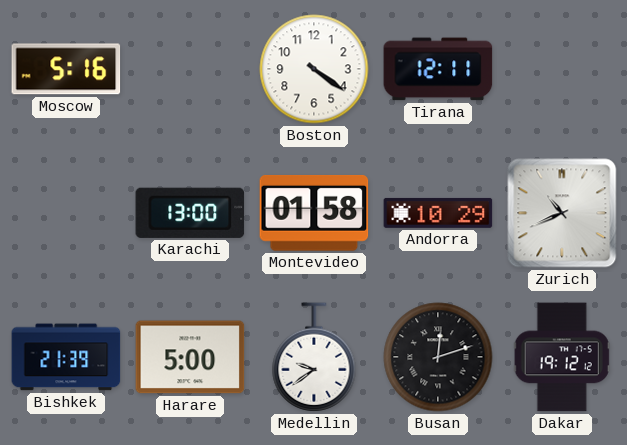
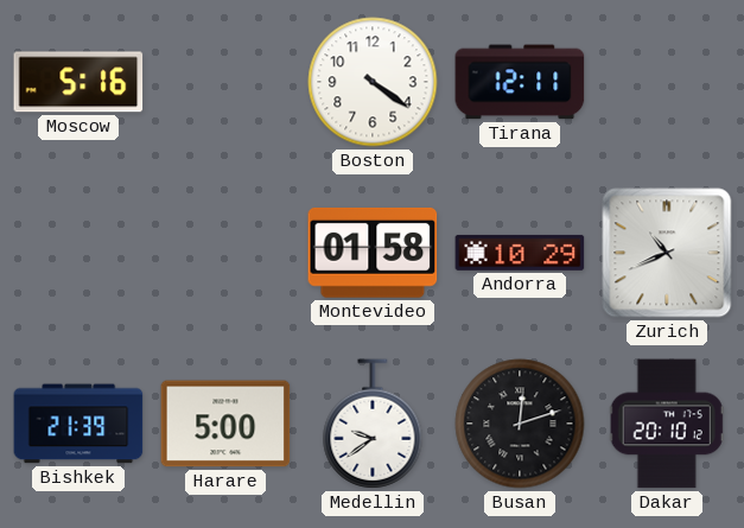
Karachi: 13:00 -> none
Dakar: 19:12 -> 20:10
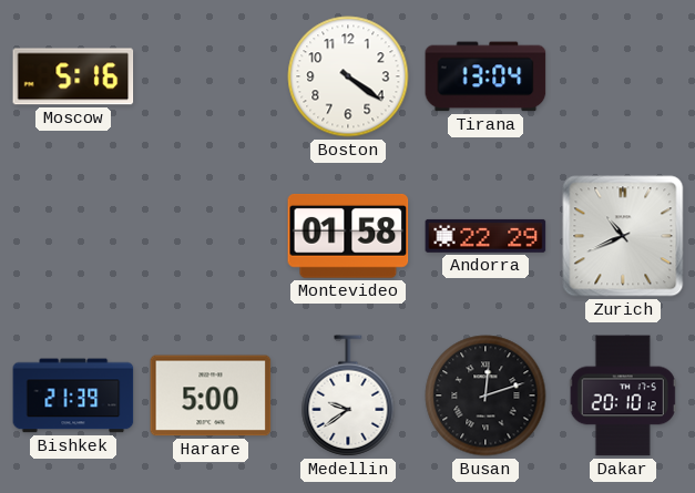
Tirana: 12:11 -> 13:04
Andorra: 10:29 -> 22:29
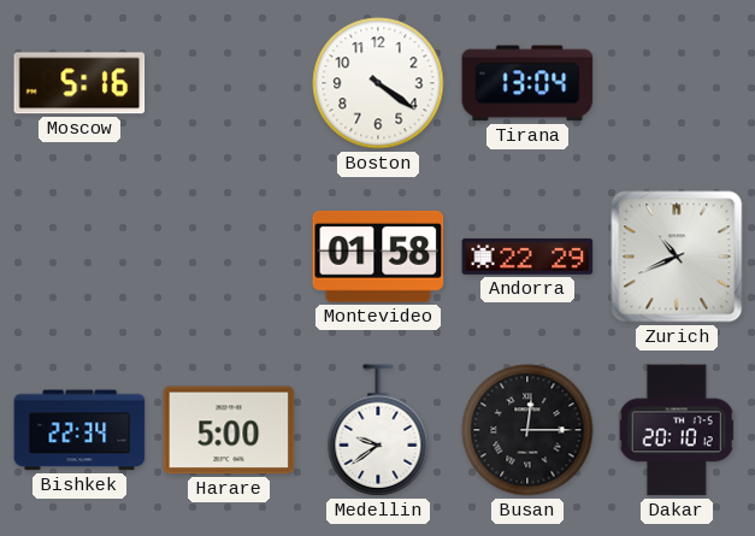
Bishkek: 21:39 -> 22:34
Busan: 12:12 -> 12:15
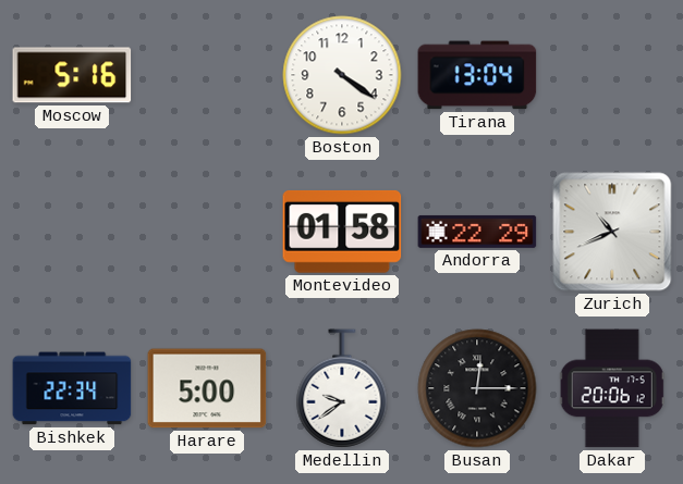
Dakar: 20:10 -> 20:06
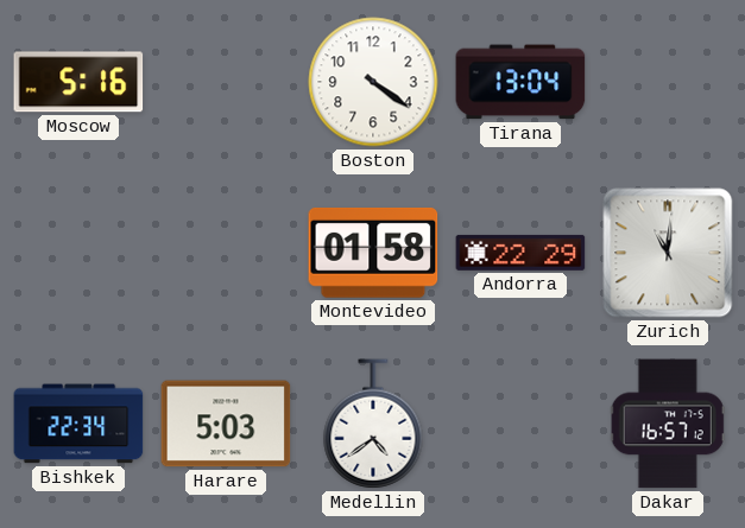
Zurich: 10:41 -> 11:01
Harare: 5:00 -> 5:03
Medellin: 9:39 -> 4:39
Busan: 12:15 -> none
Dakar: 20:06 -> 16:57
